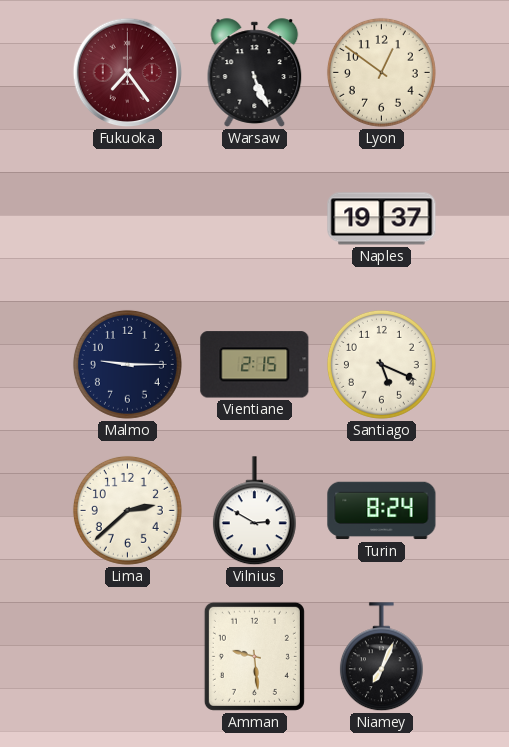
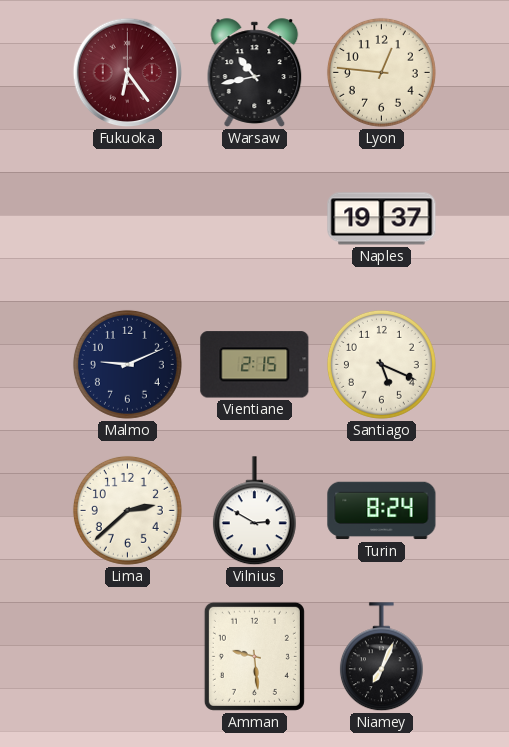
Fukuoka: 7:24 -> 6:24
Warsaw: 5:26 -> 10:43
Lyon: 12:51 -> 12:46
Malmo: 9:15 -> 9:11
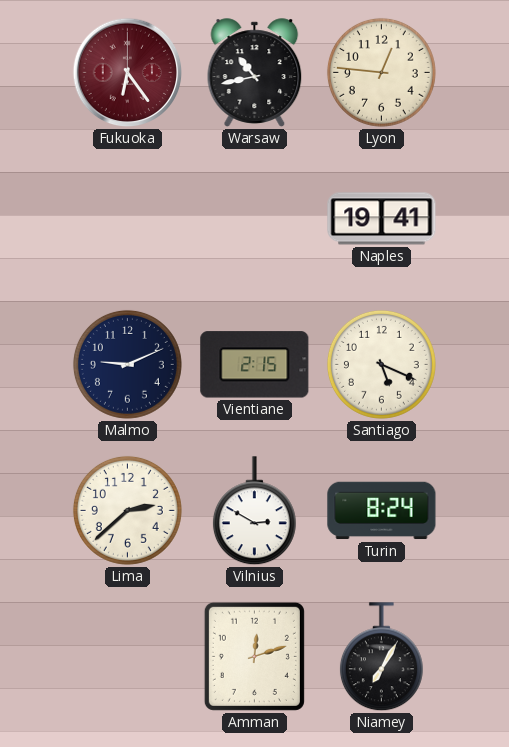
Naples: 19:37 -> 19:41
Amman: 9:29 -> 12:12
Niamey: 7:04 -> 7:05
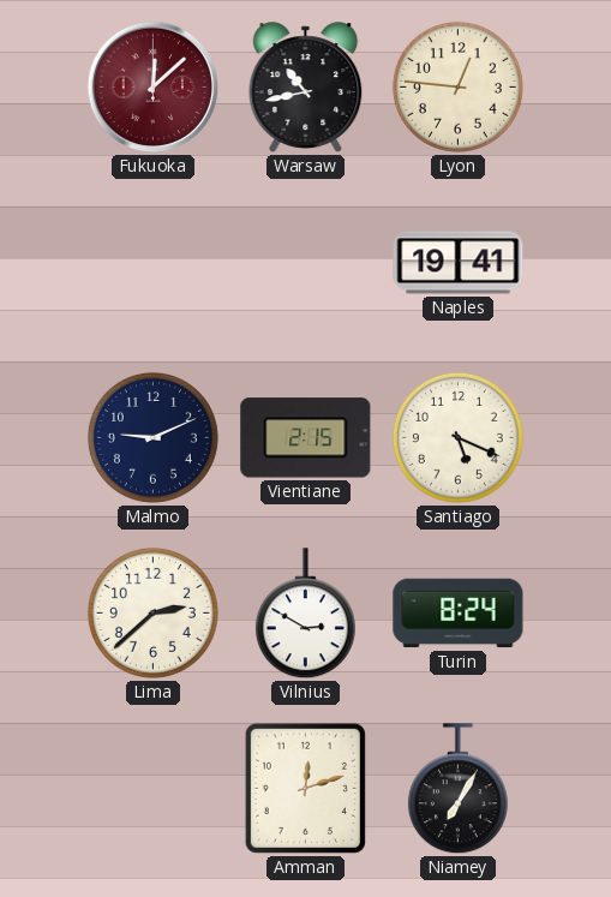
Fukuoka: 6:24 -> 12:08
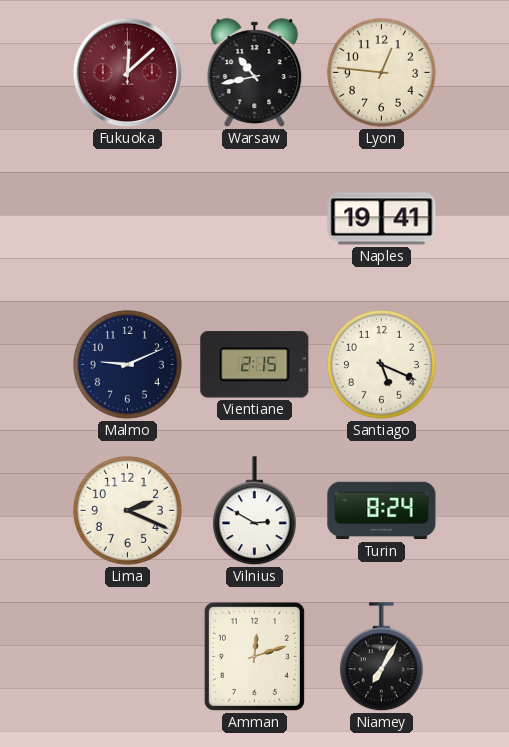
Lima: 2:38 -> 2:19
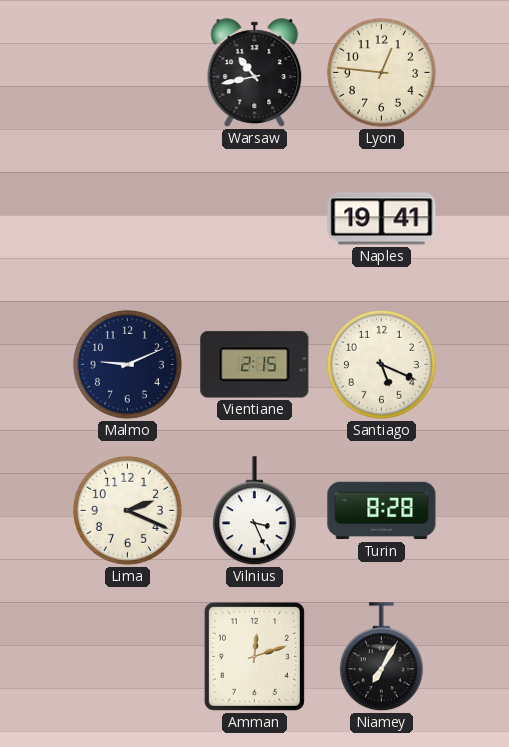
Fukuoka: 12:08 -> none
Vilnius: 2:50 -> 3:26
Turin: 8:24 -> 8:28
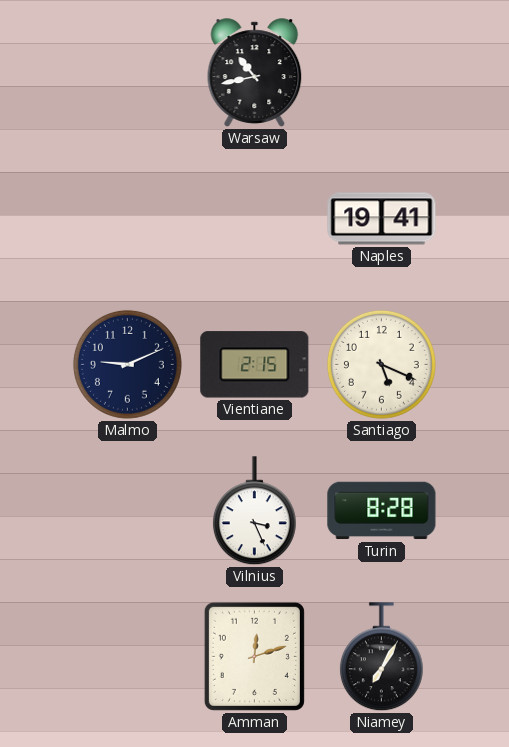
Lyon: 12:46 -> none
Lima: 2:19 -> none
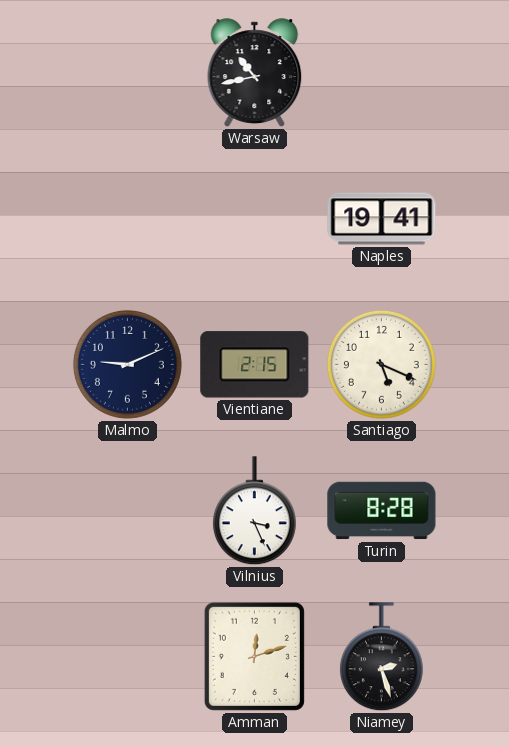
Niamey: 7:05 -> 2:27
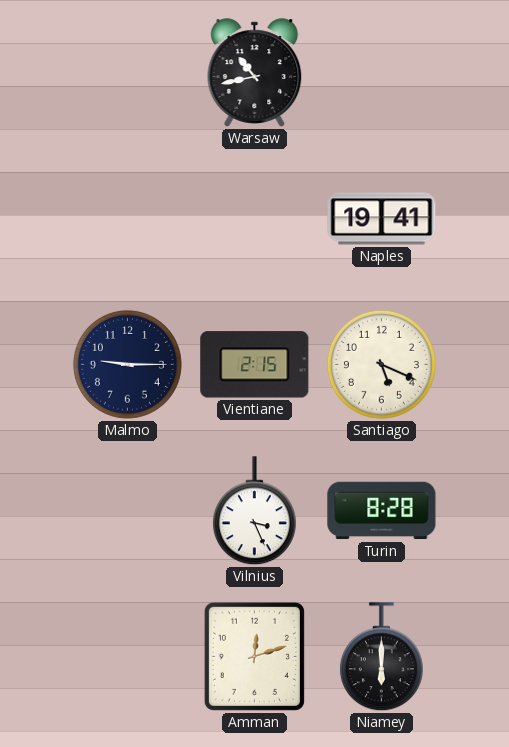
Malmo: 9:11 -> 9:15
Niamey: 2:27 -> 6:00
